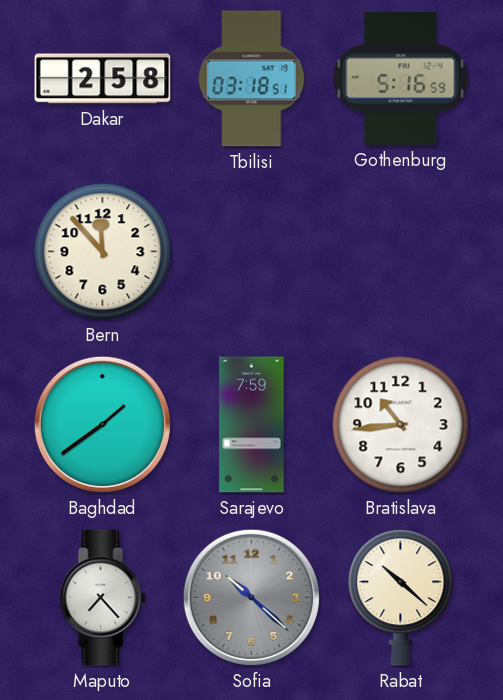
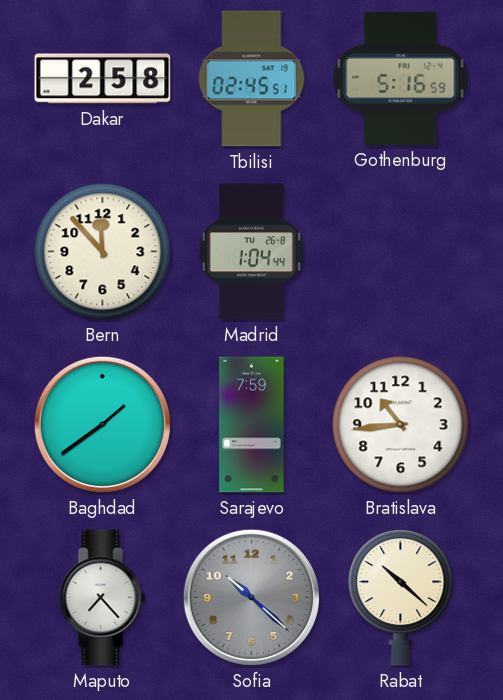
Tbilisi: 03:18 -> 02:45
Madrid: none -> 1:04
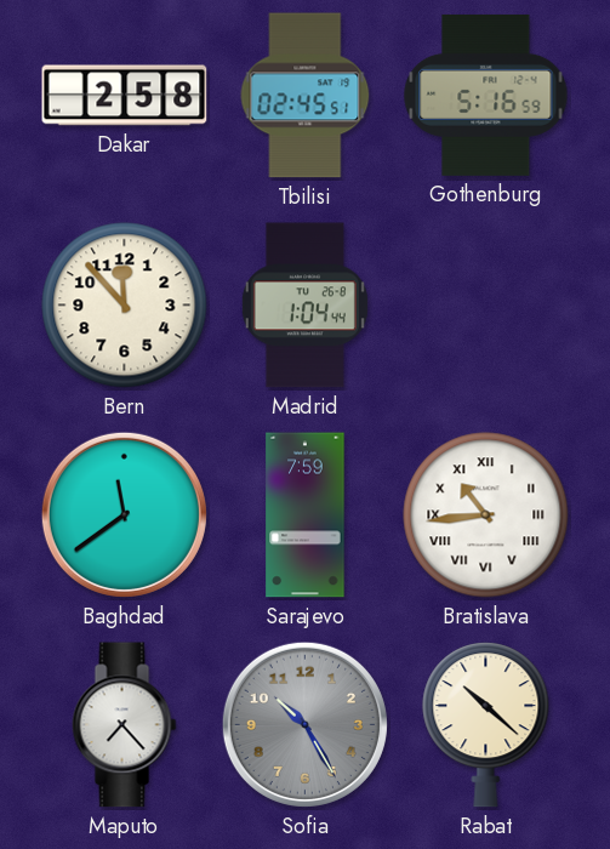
Baghdad: 1:39 -> 11:39
Bratislava numerals: Arabic -> Roman
Sofia: 10:22 -> 10:25
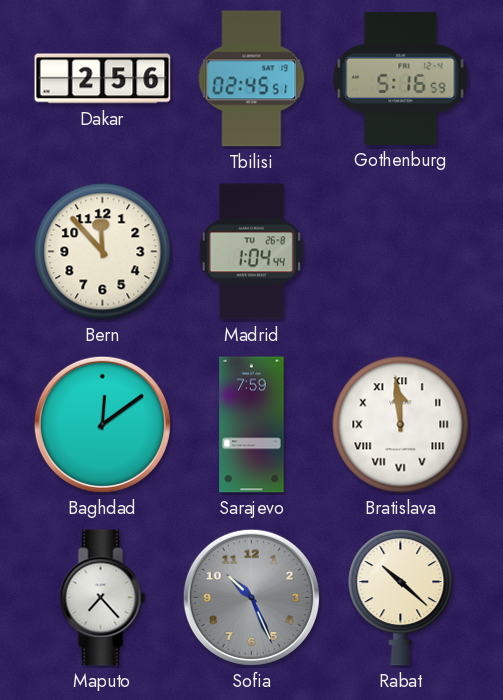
Dakar: 2:58 -> 2:56
Baghdad: 11:39 -> 12:09
Bratislava: 10:44 -> 11:59
Sofia: 10:25 -> 10:26
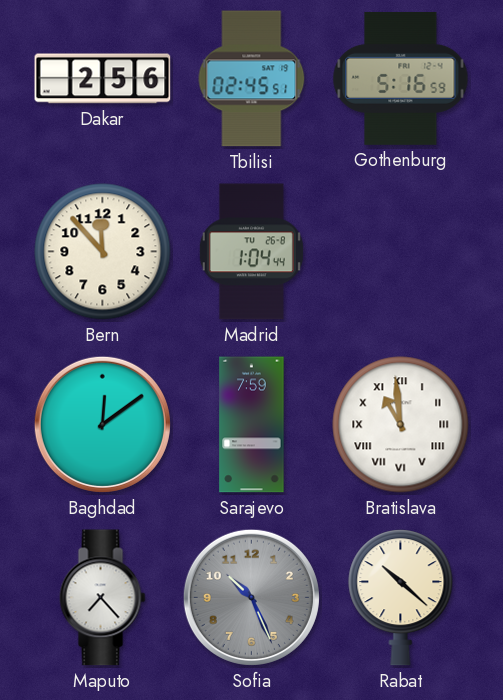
Bratislava: 11:59 -> 10:59
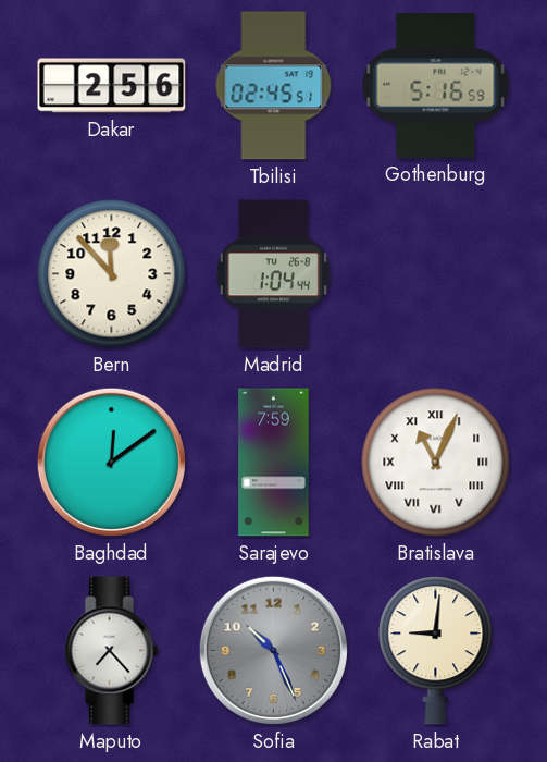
Bratislava: 10:59 -> 11:04
Rabat: 10:22 -> 9:01
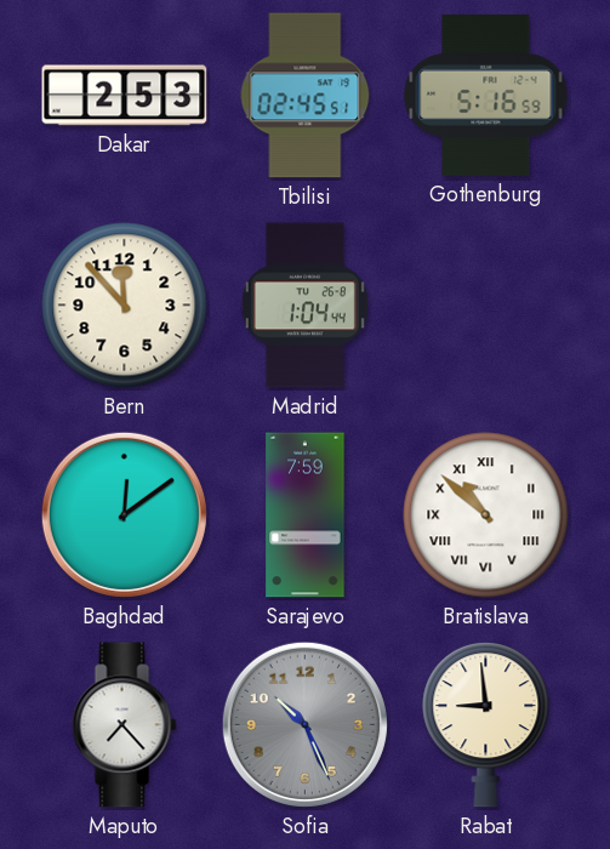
Dakar: 2:56 -> 2:53
Bratislava: 11:04 -> 10:52
Rabat: 9:01 -> 8:59
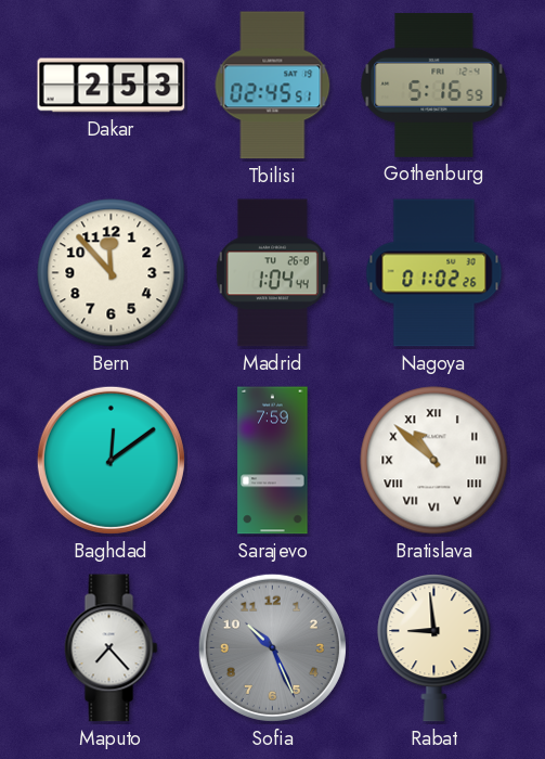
Nagoya: none -> 01:02
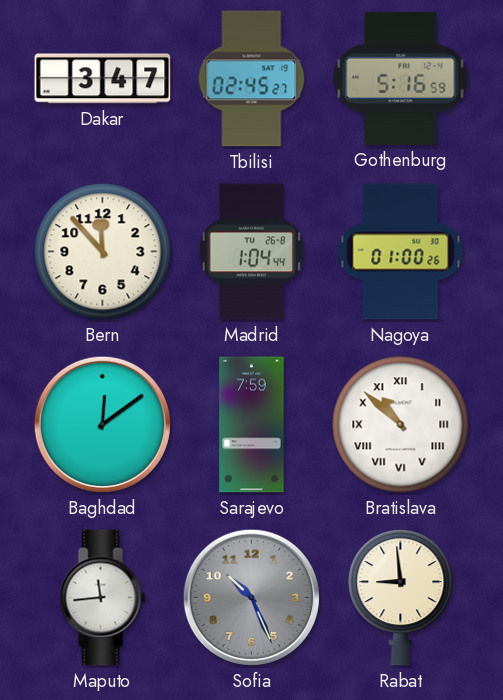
Dakar: 2:53 -> 3:47
Tbilisi: 02:45:51 -> 02:45:27
Nagoya: 01:02 -> 01:00
Maputo: 7:23 -> 11:44
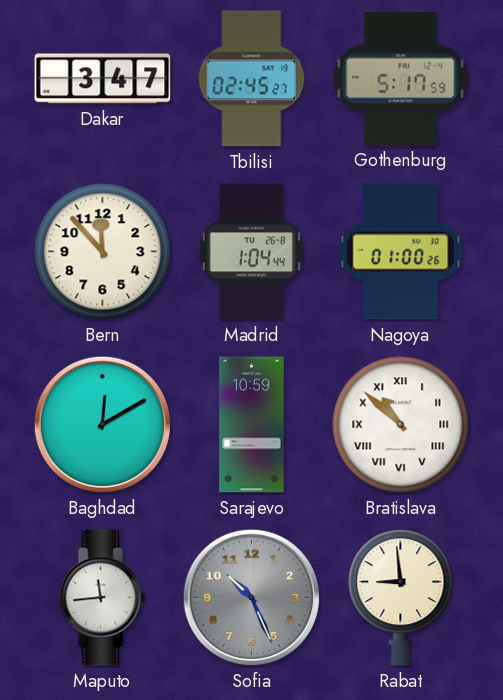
Gothenburg: 5:16 -> 5:17
Baghdad: 12:09 -> 12:10
Sarajevo: 7:59 -> 10:59
